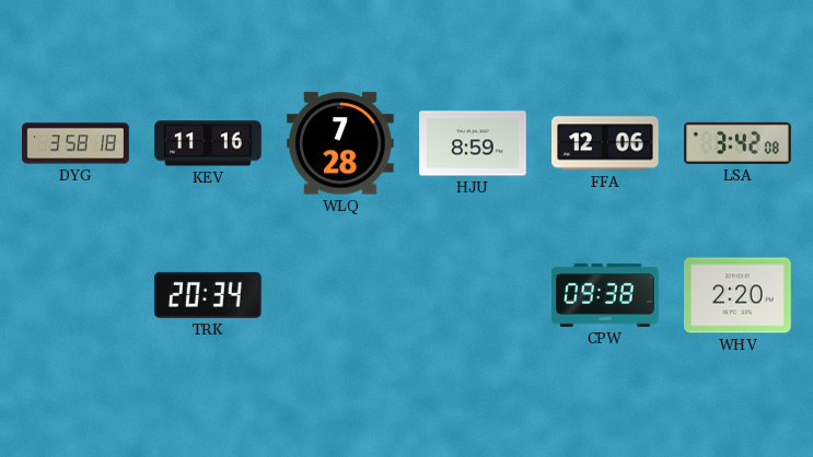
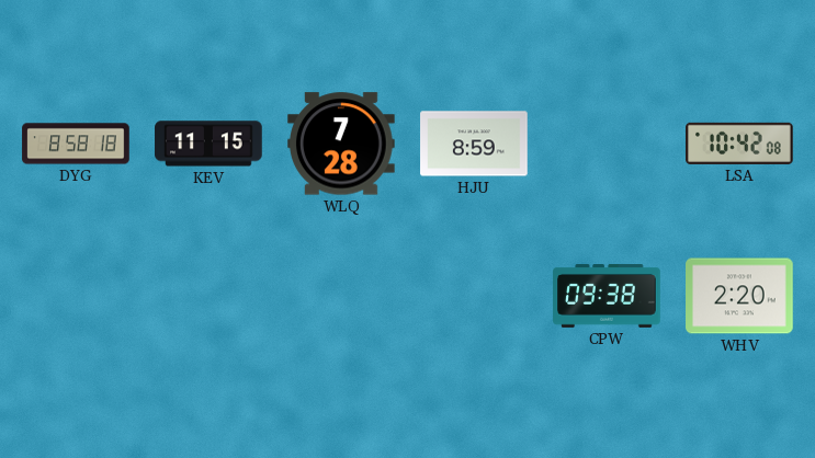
DYG: 3:58 -> 8:58
KEV: 11:16 -> 11:15
FFA: 12:06 -> none
LSA: 3:42 -> 10:42
TRK: 20:34 -> none
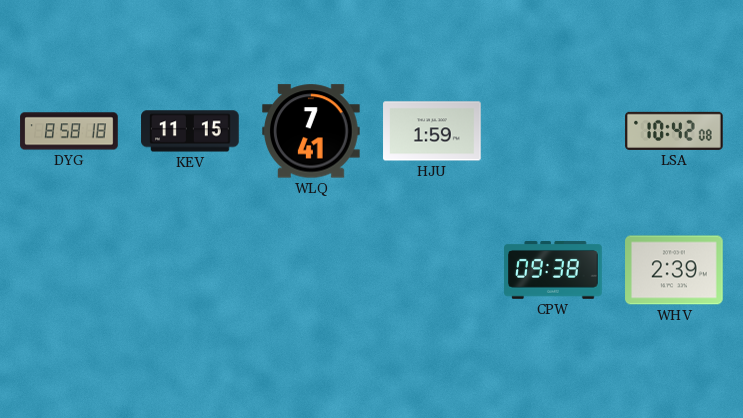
WLQ: 7:28 -> 7:41
HJU: 8:59 -> 1:59
WHV: 2:20 -> 2:39
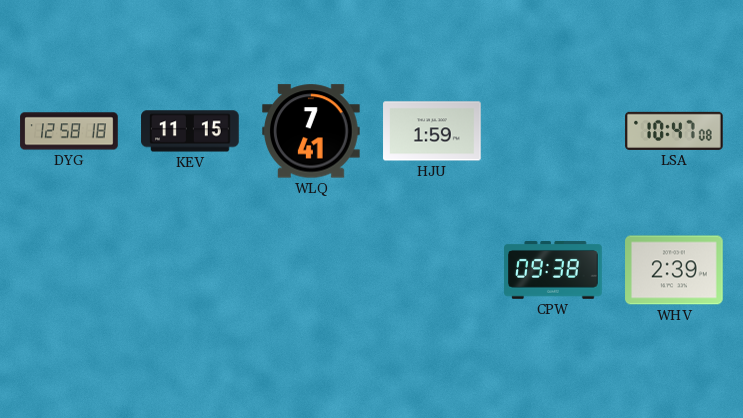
DYG: 8:58 -> 12:58
LSA: 10:42 -> 10:47
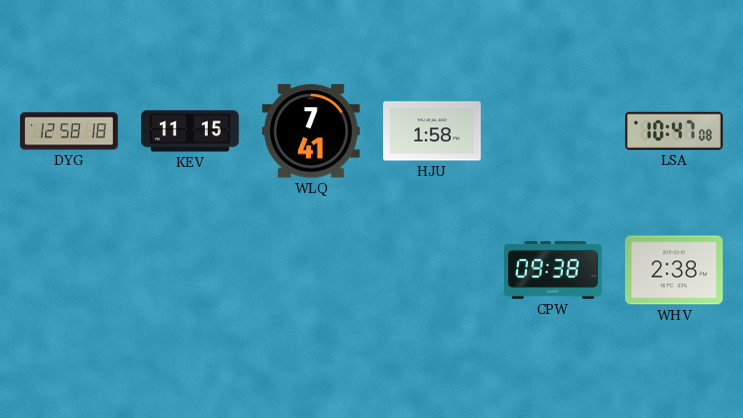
HJU: 1:59 -> 1:58
WHV: 2:39 -> 2:38
